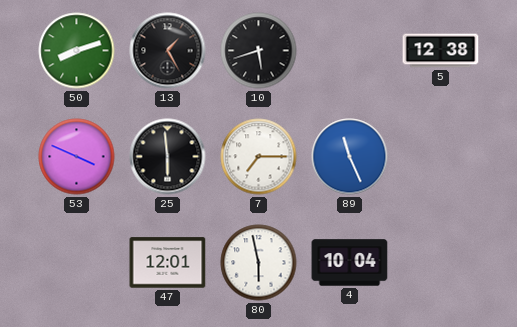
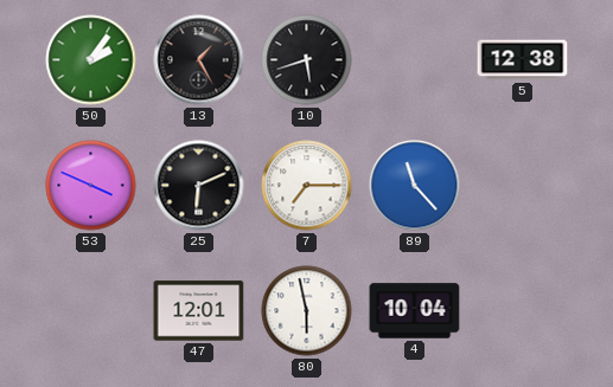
50: 8:12 -> 2:06
25: 5:59 -> 6:11
89: 11:26 -> 11:23
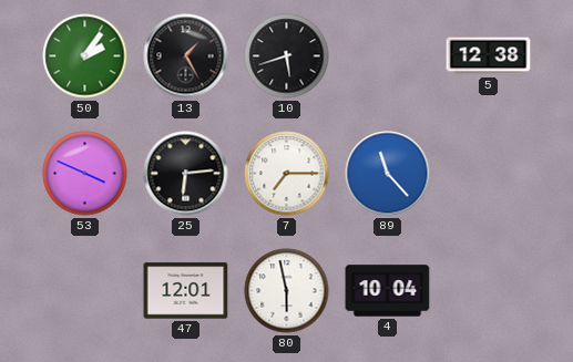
25: 6:11 -> 6:14
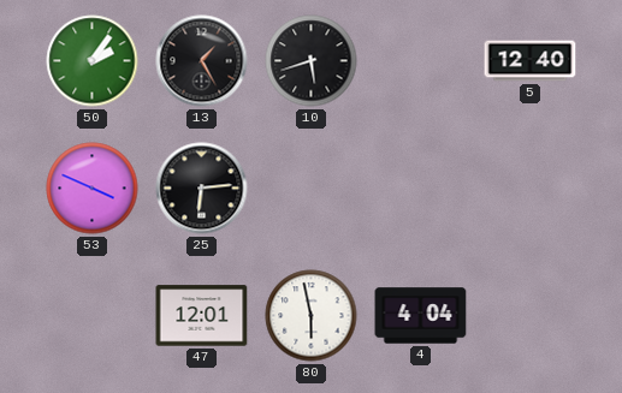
5: 12:38 -> 12:40
7: 7:15 -> none
89: 11:23 -> none
4: 10:04 -> 4:04
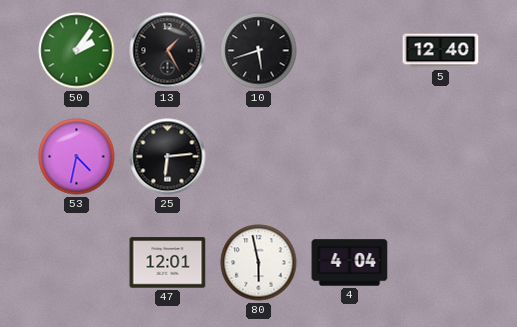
53: 3:49 -> 4:32
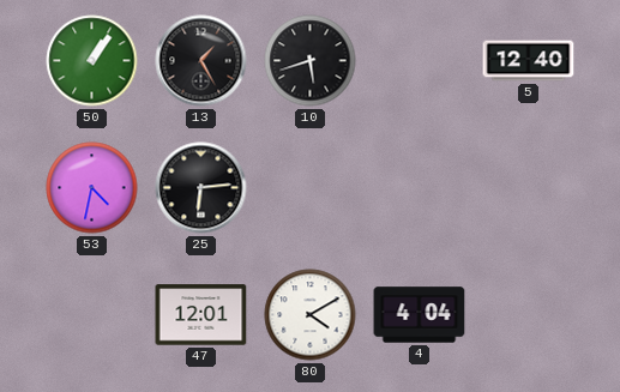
50: 2:06 -> 1:06
80: 5:58 -> 4:10
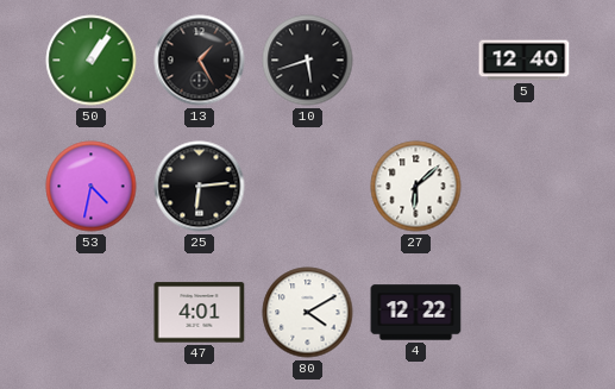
27: none -> 6:08
47: 12:01 -> 4:01
4: 4:04 -> 12:22
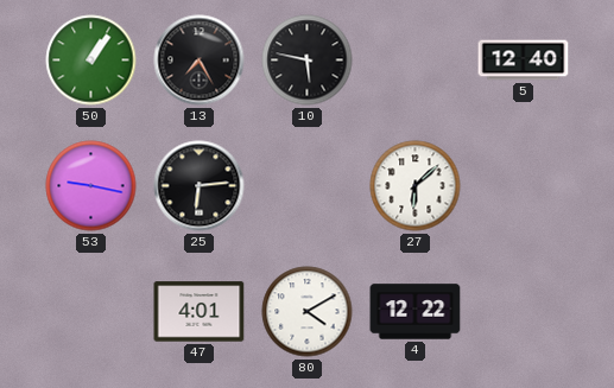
13: 1:25 -> 7:25
10: 5:42 -> 5:47
53: 4:32 -> 9:17
